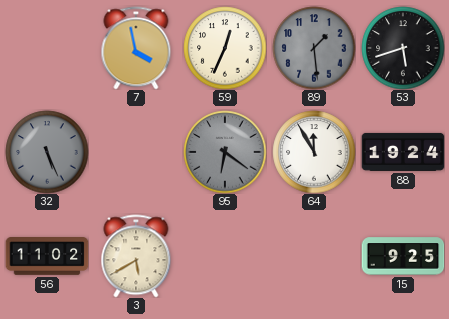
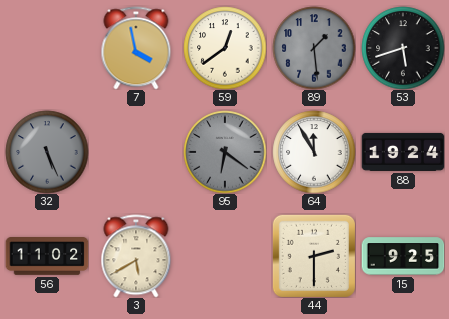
59: 12:34 -> 12:39
44: none -> 2:30
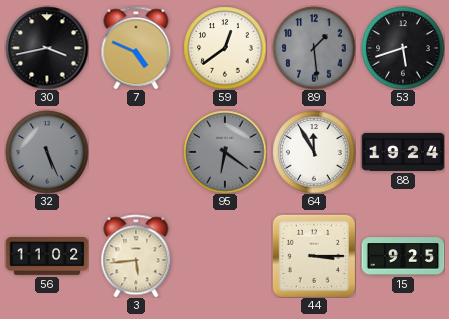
30: none -> 3:43
7: 3:58 -> 4:49
3: 5:40 -> 5:44
44: 2:30 -> 3:15
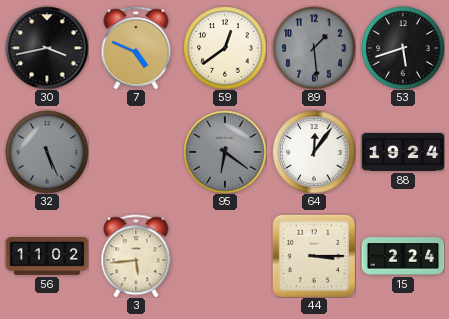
64: 11:55 -> 12:06
15: 9:25 -> 2:24
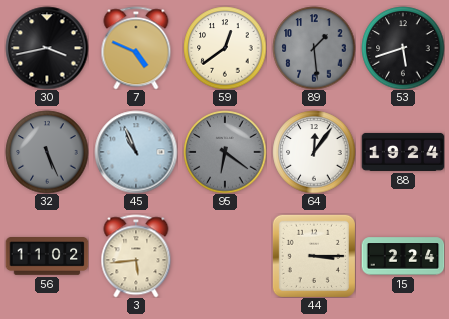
45: none -> 10:56
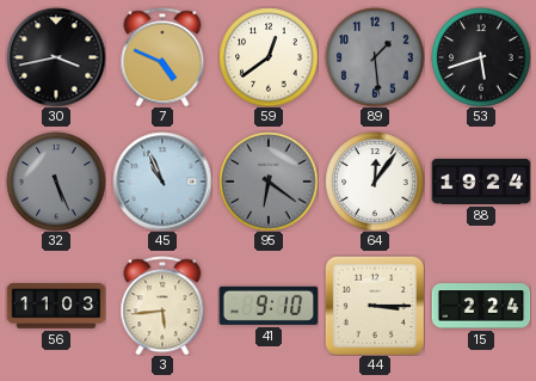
56: 11:02 -> 11:03
41: none -> 9:10
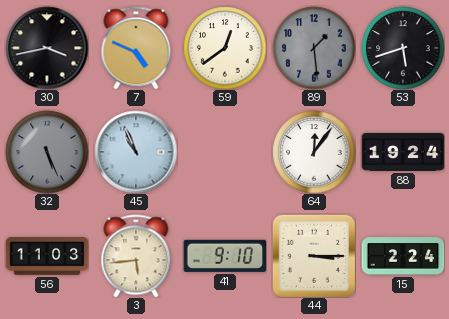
95: 6:21 -> none
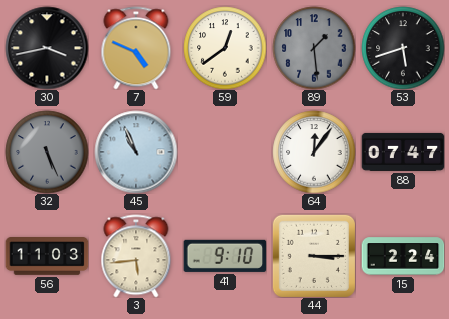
88: 19:24 -> 07:47
